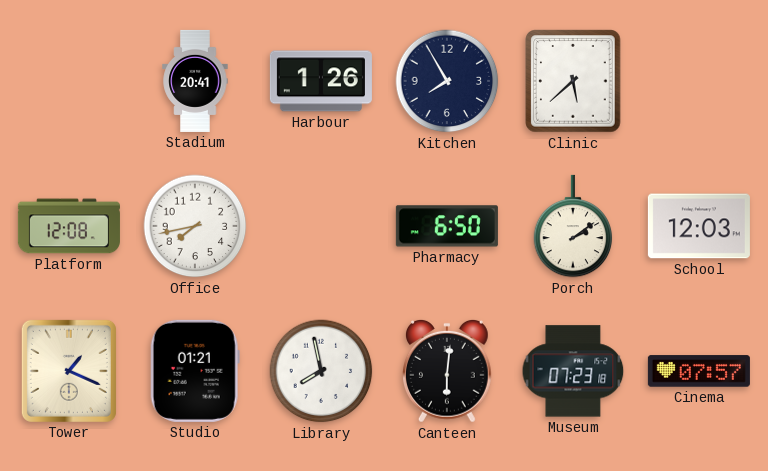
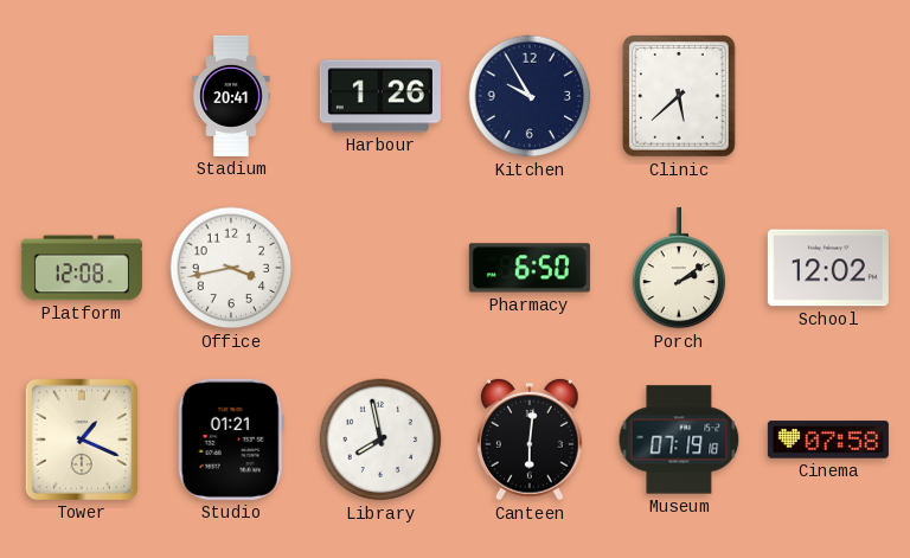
Kitchen: 7:55 -> 9:55
Office: 7:43 -> 3:43
School: 12:03 -> 12:02
Museum: 07:23 -> 07:19
Cinema: 07:57 -> 07:58
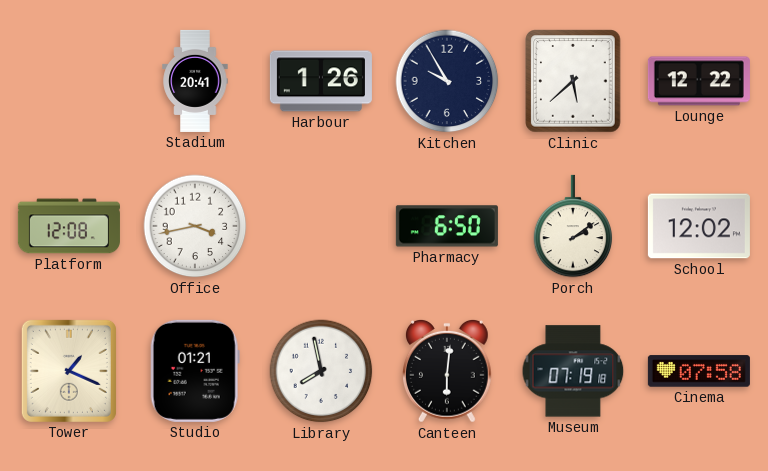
Lounge: none -> 12:22
